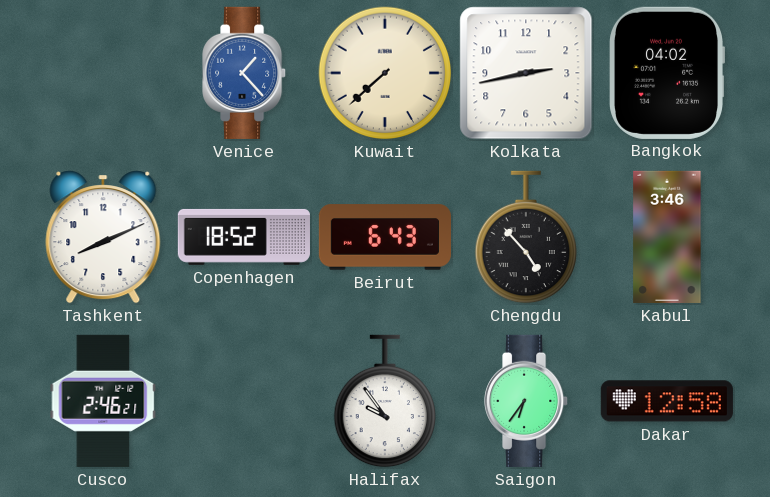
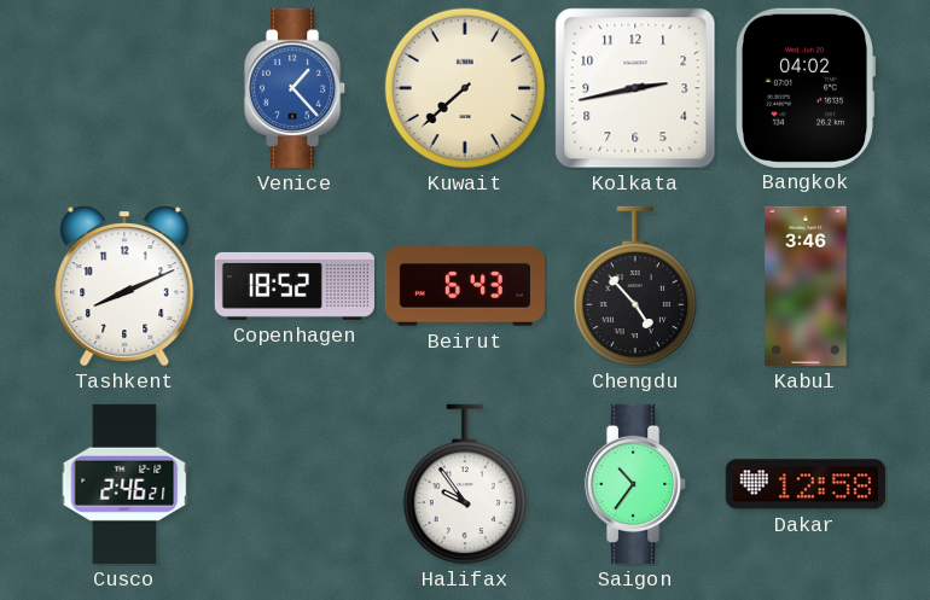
Saigon: 6:36 -> 10:36
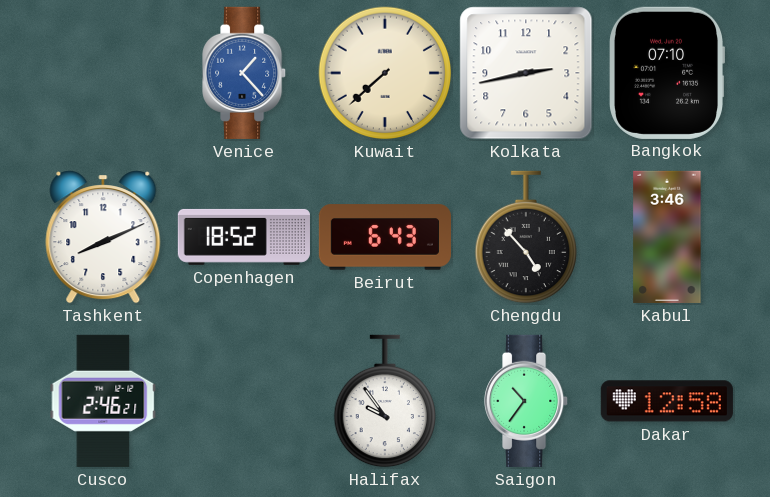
Bangkok: 04:02 -> 07:10
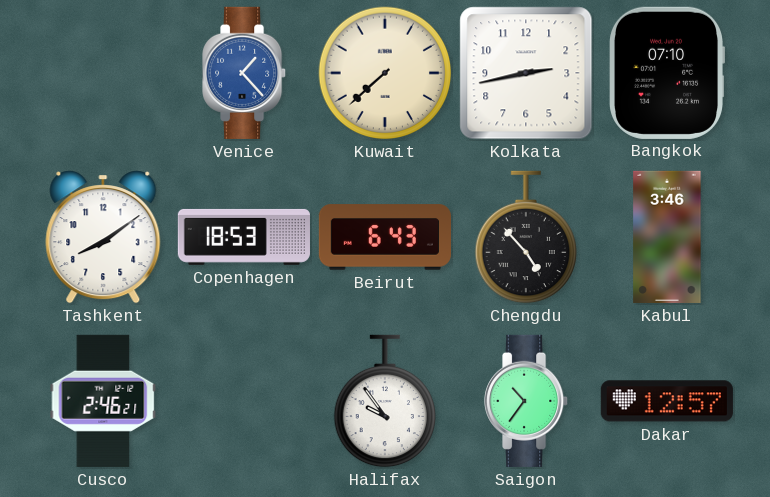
Tashkent: 8:11 -> 8:09
Copenhagen: 18:52 -> 18:53
Dakar: 12:58 -> 12:57
